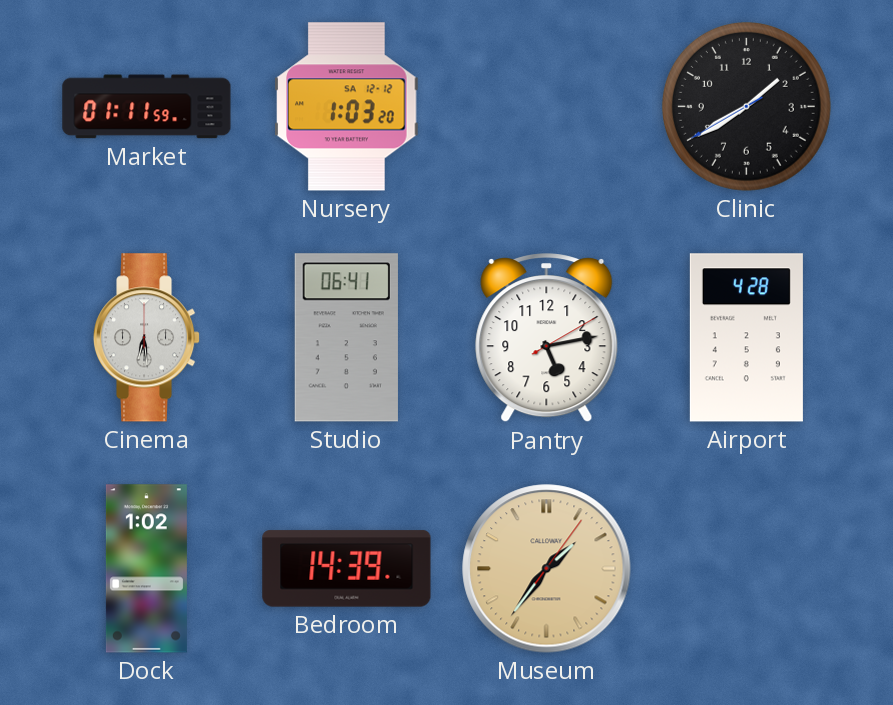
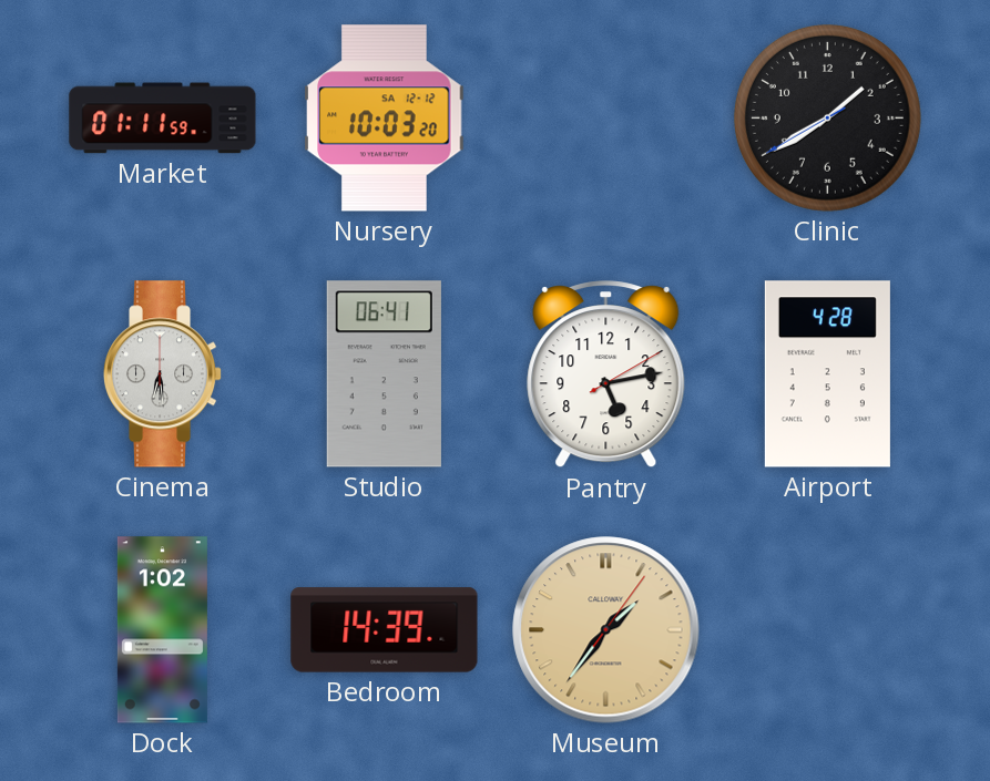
Nursery: 1:03 -> 10:03
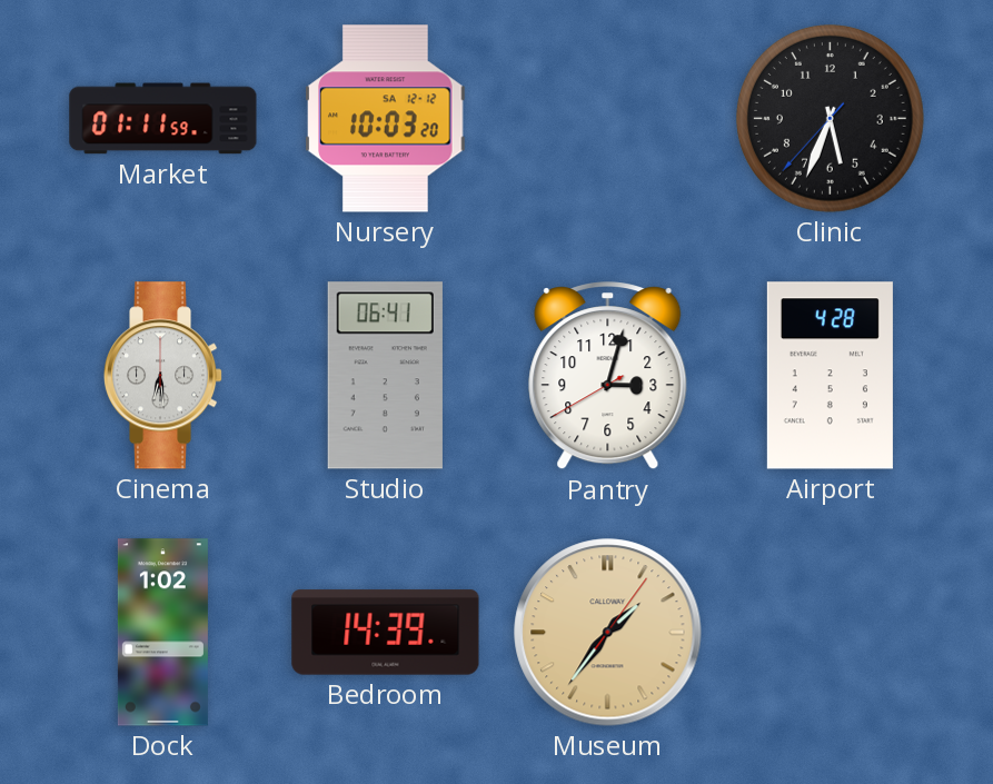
Clinic: 1:39 -> 5:33
Pantry: 5:13 -> 3:02
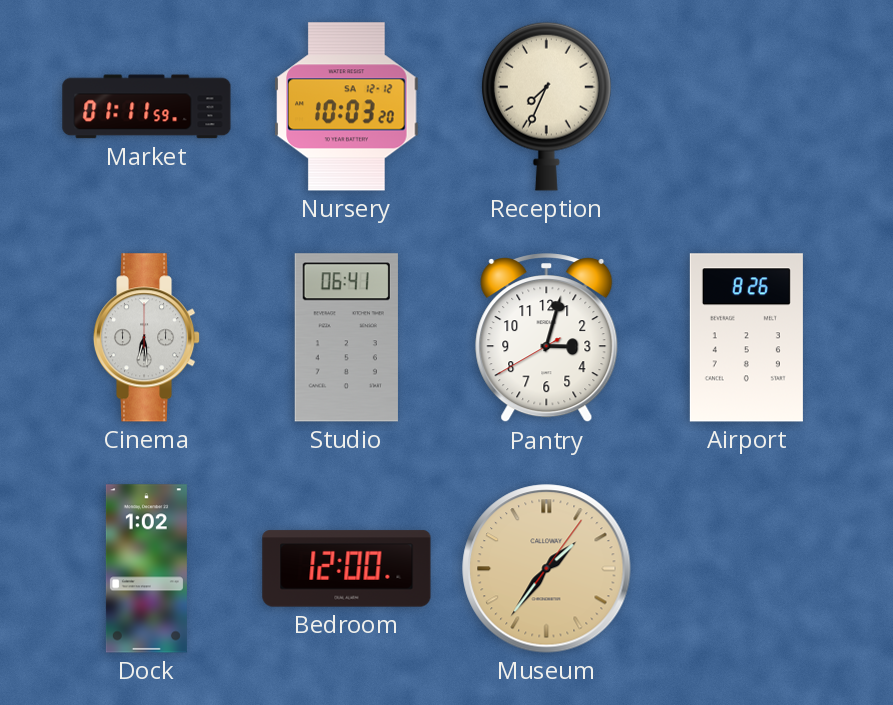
Reception: none -> 7:34
Clinic: 5:33 -> none
Airport: 4:28 -> 8:26
Bedroom: 14:39 -> 12:00
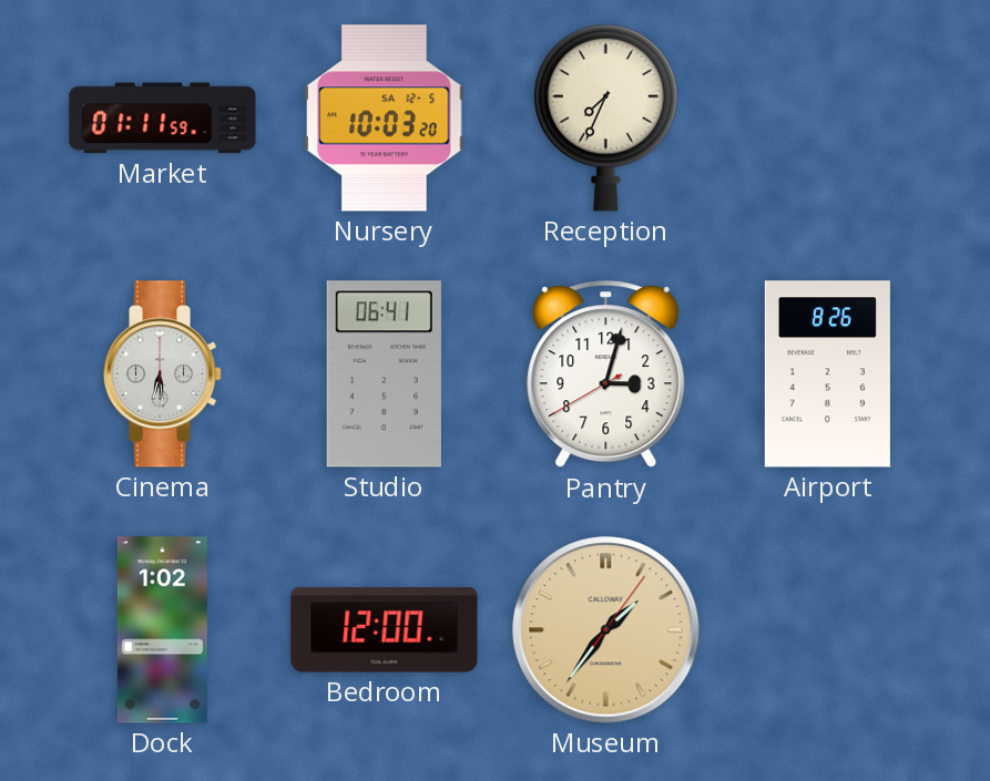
Nursery date: SA 12-12 -> SA 12-5
